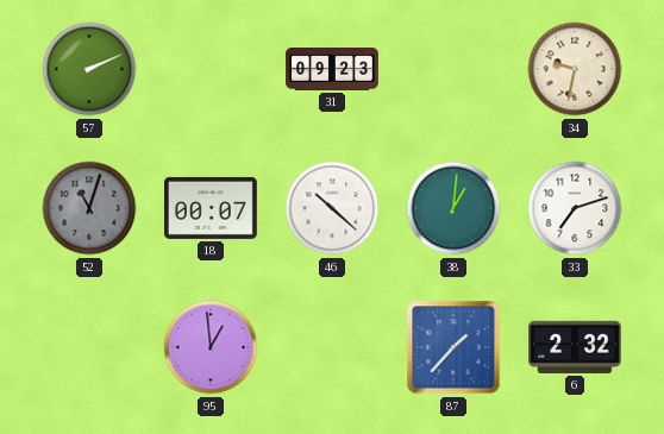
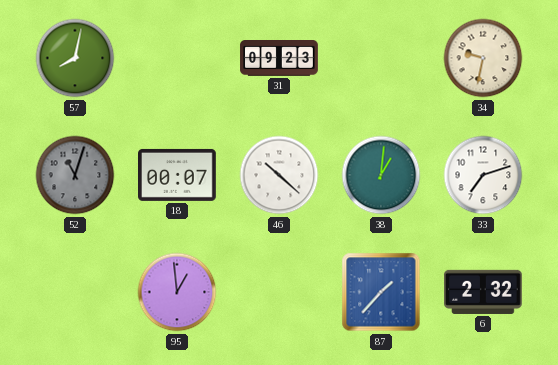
57: 2:11 -> 8:02
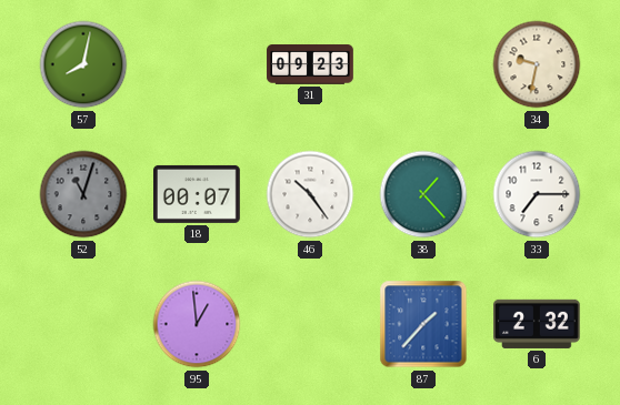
46: 10:22 -> 10:24
38: 1:01 -> 1:23
33: 7:12 -> 7:15
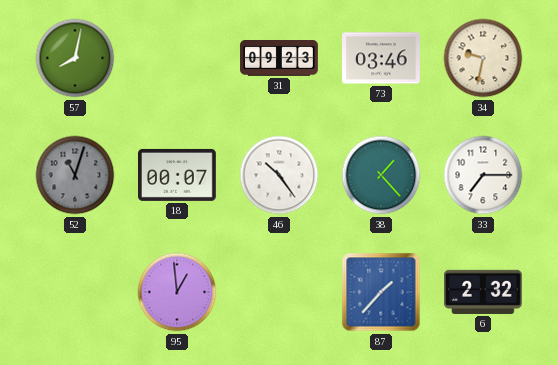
73: none -> 03:46
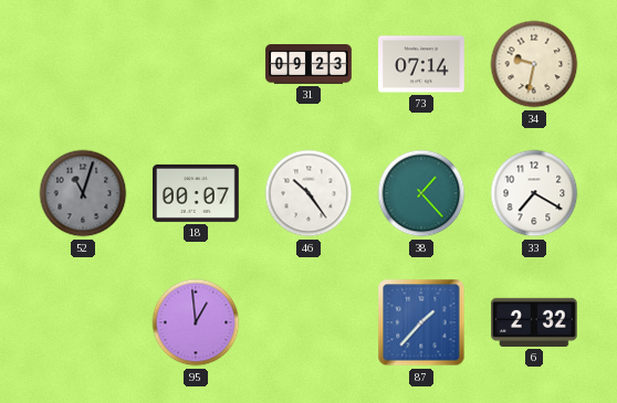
57: 8:02 -> none
73: 03:46 -> 07:14
33: 7:15 -> 7:20
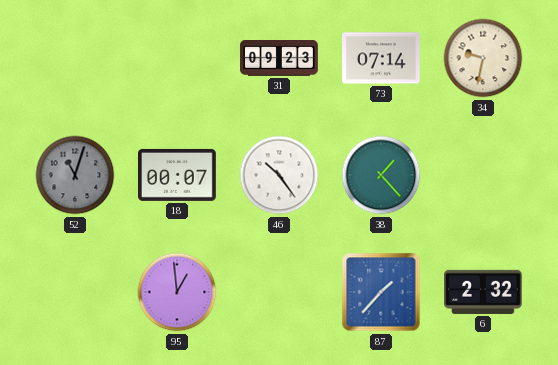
33: 7:20 -> none
